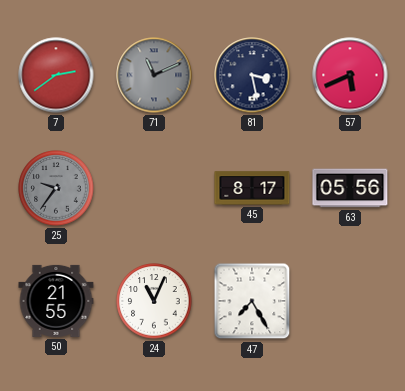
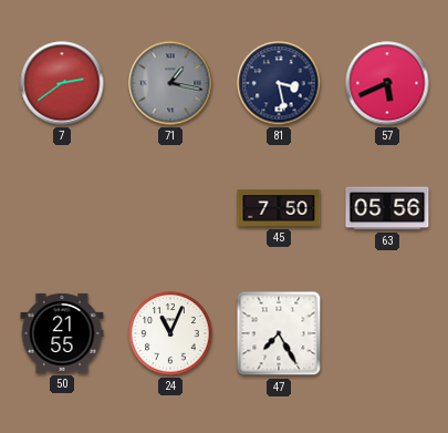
71: 11:11 -> 1:17
25: 9:36 -> none
45: 8:17 -> 7:50
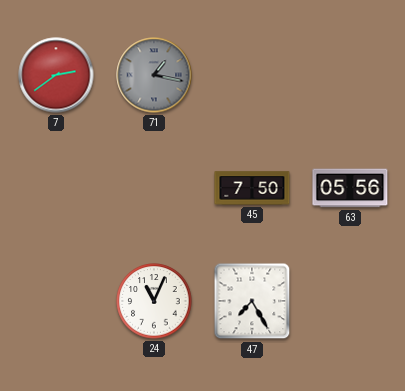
81: 3:28 -> none
57: 5:41 -> none
50: 21:55 -> none
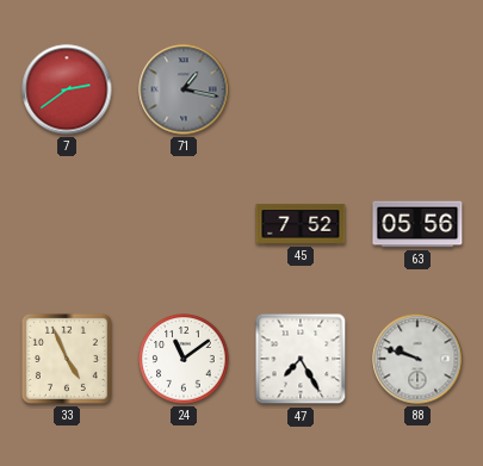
45: 7:50 -> 7:52
33: none -> 4:56
24: 11:04 -> 11:09
88: none -> 9:48
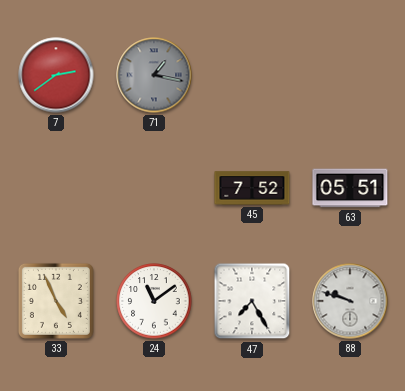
63: 05:56 -> 05:51
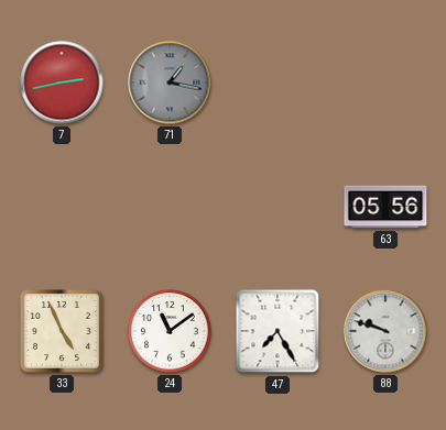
7: 2:39 -> 2:43
45: 7:52 -> none
63: 05:51 -> 05:56
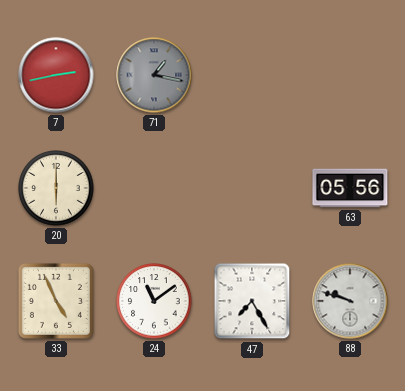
20: none -> 6:00
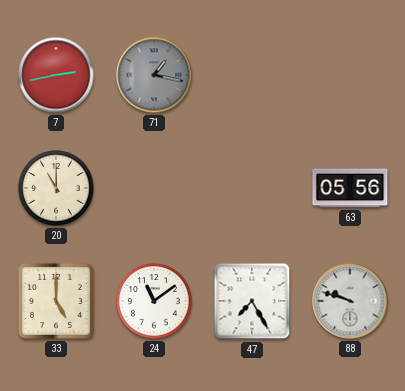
20: 6:00 -> 11:00
33: 4:56 -> 5:00
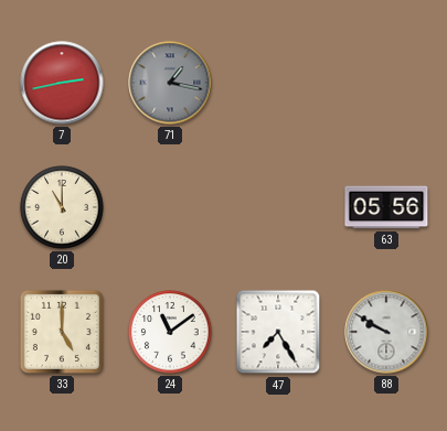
88: 9:48 -> 9:50
